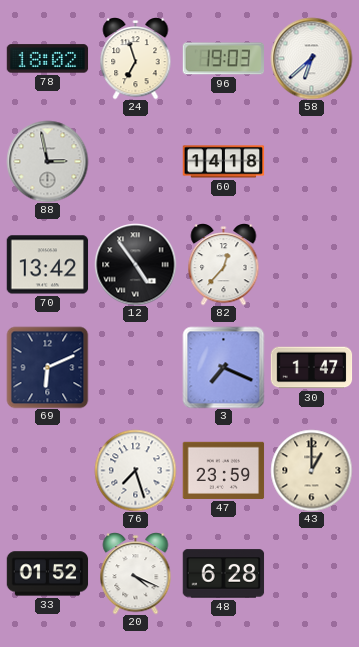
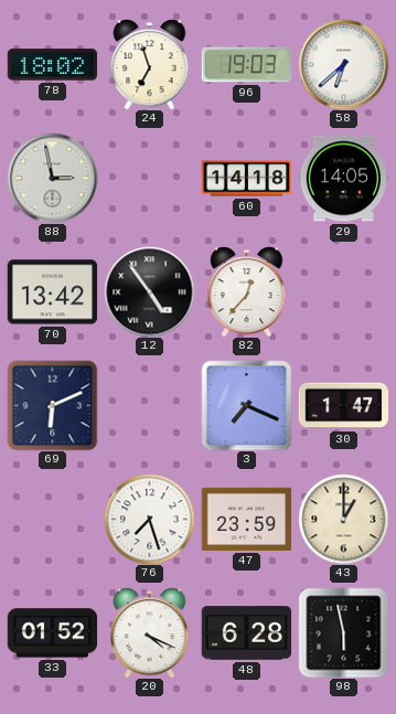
29: none -> 14:05
98: none -> 5:58
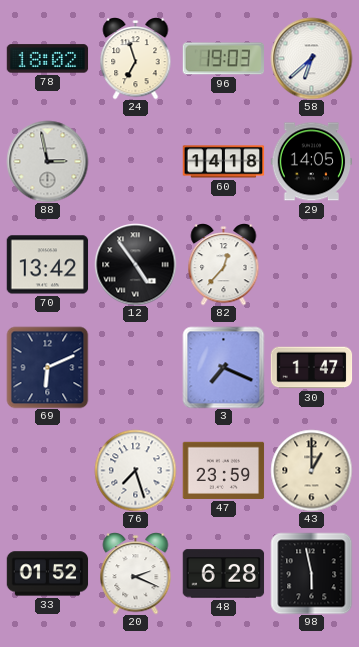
20: 4:19 -> 2:19
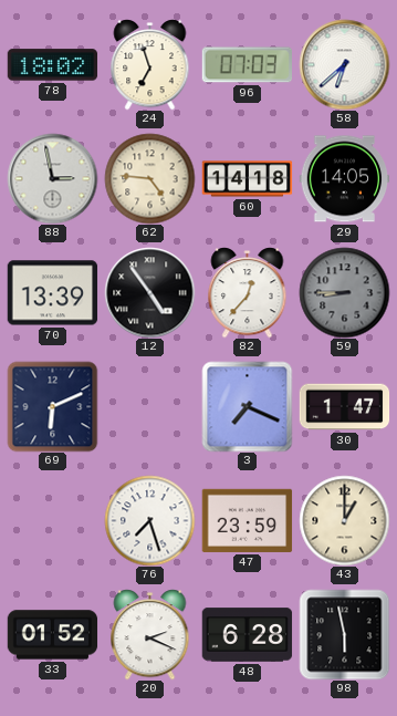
96: 19:03 -> 07:03
62: none -> 4:46
70: 13:42 -> 13:39
59: none -> 8:45
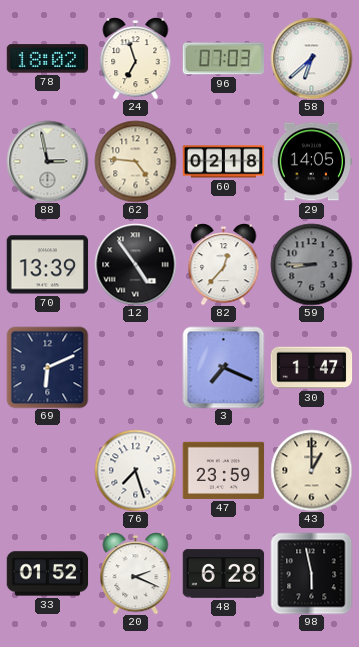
60: 14:18 -> 02:18
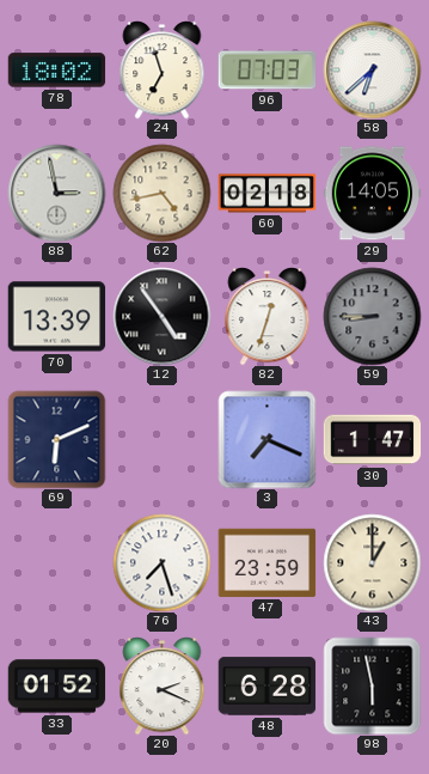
62: 4:46 -> 4:43
82: 12:37 -> 12:33
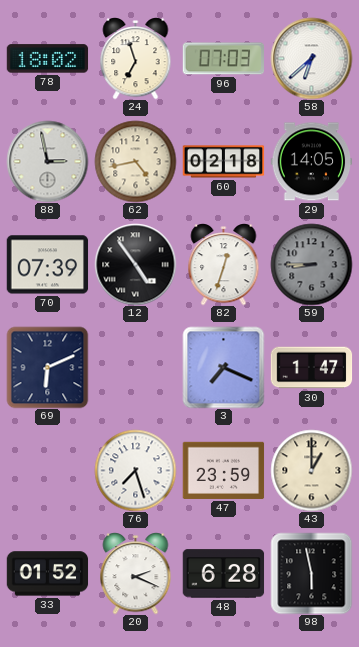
70: 13:39 -> 07:39
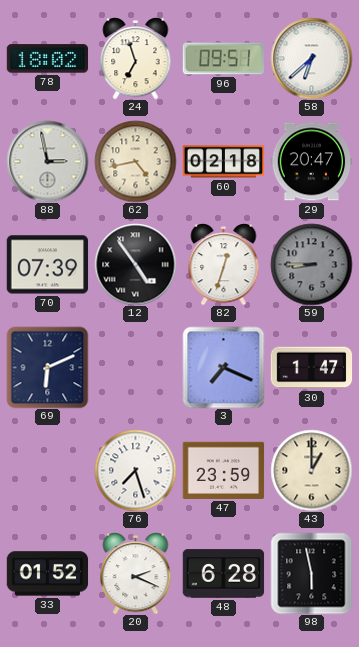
96: 07:03 -> 09:51
29: 14:05 -> 20:47
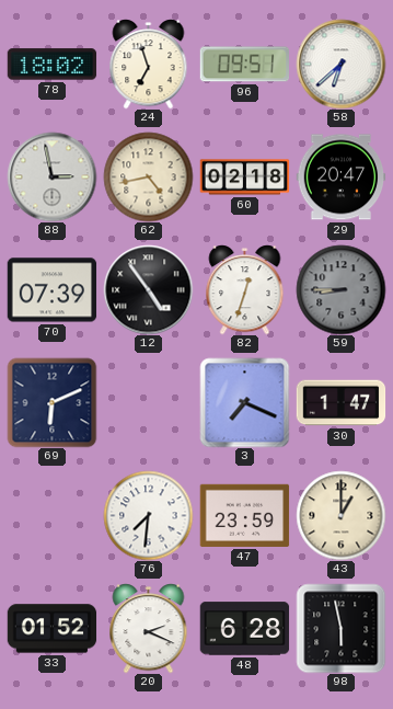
76: 7:27 -> 7:31
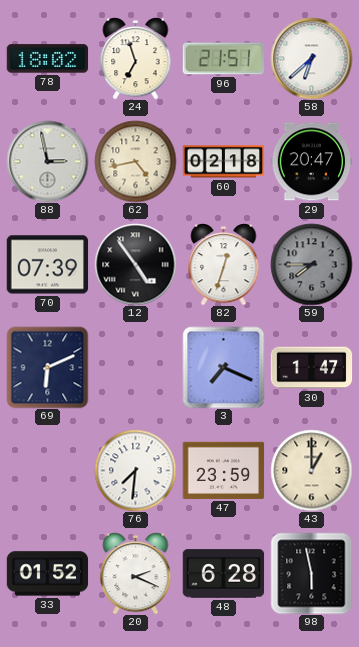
96: 09:51 -> 21:51
59: 8:45 -> 7:45
